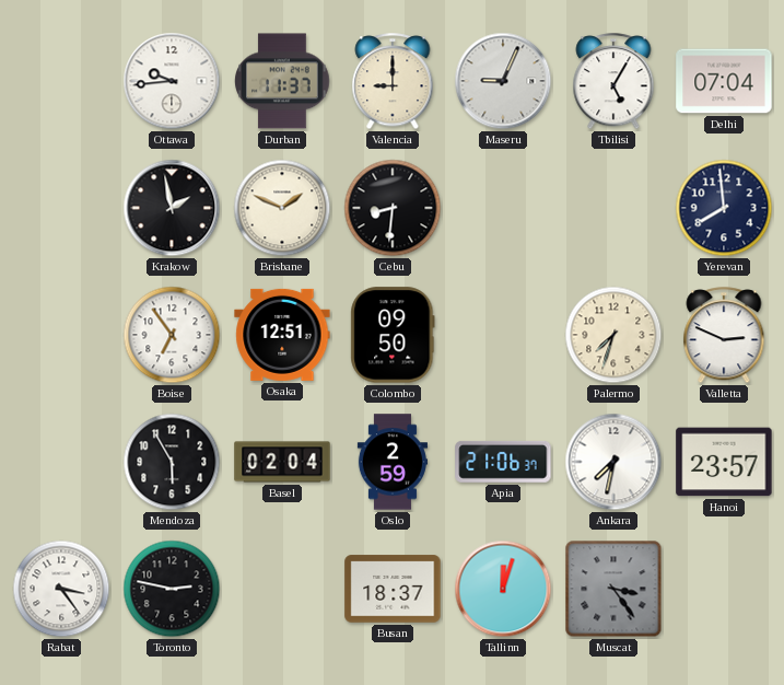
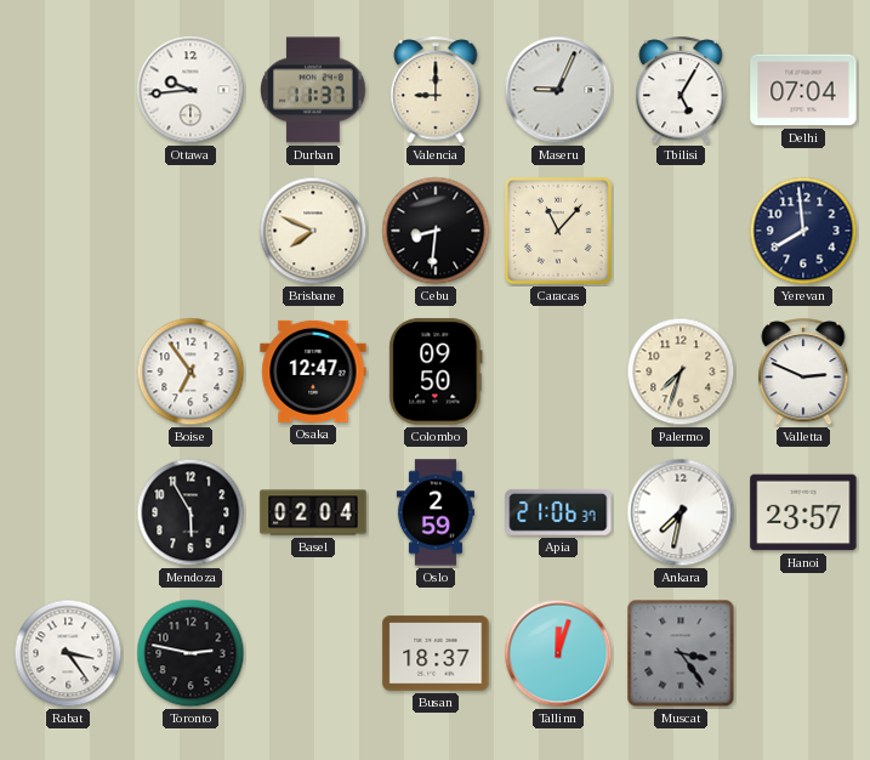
Krakow: 1:58 -> none
Brisbane: 1:49 -> 7:49
Caracas: none -> 11:07
Osaka: 12:51 -> 12:47
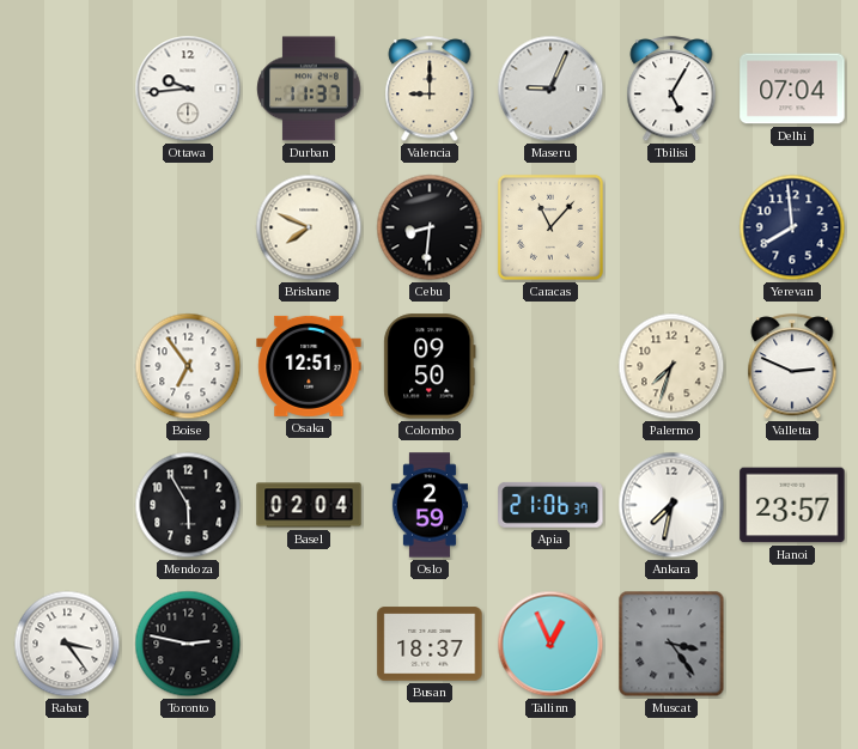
Osaka: 12:47 -> 12:51
Tallinn: 12:03 -> 12:56
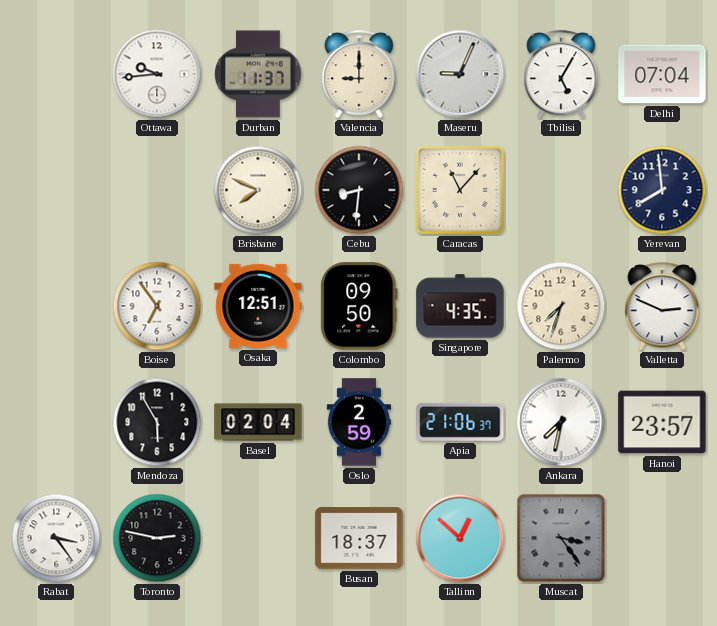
Singapore: none -> 4:35
Tallinn: 12:56 -> 12:52
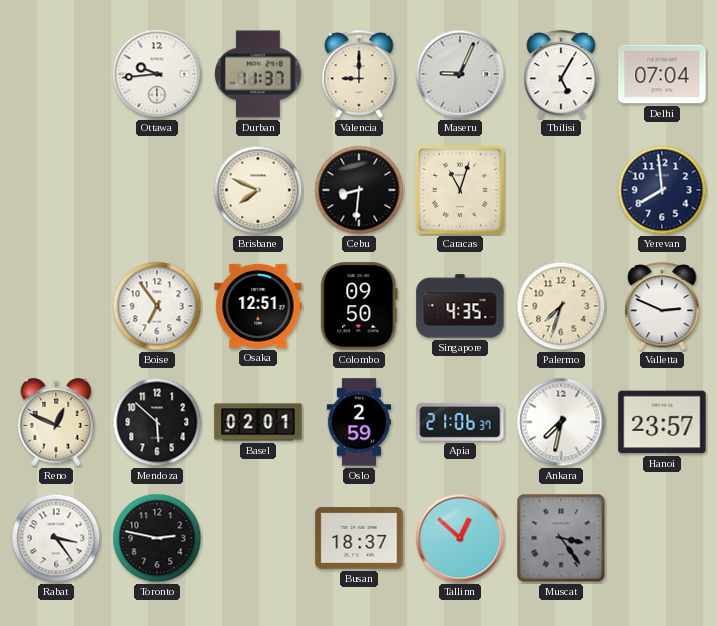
Caracas: 11:07 -> 11:03
Reno: none -> 12:49
Mendoza: 5:55 -> 5:52
Basel: 02:04 -> 02:01
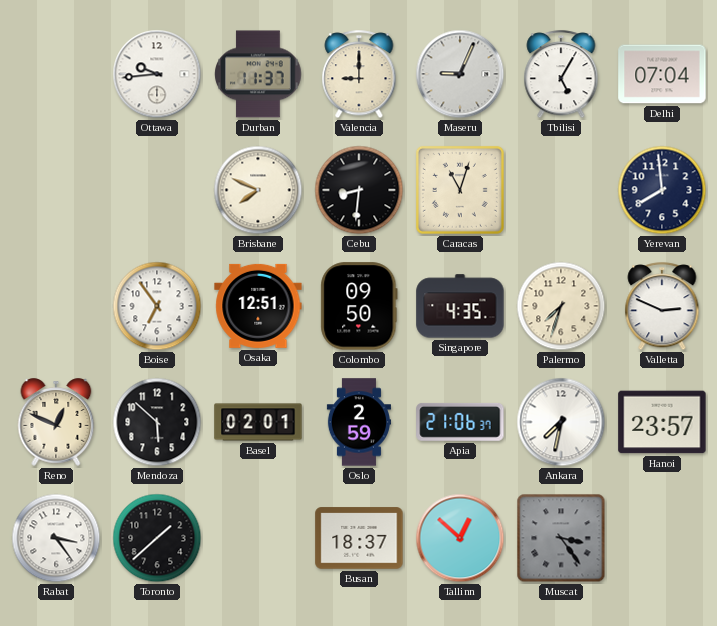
Toronto: 2:47 -> 1:38
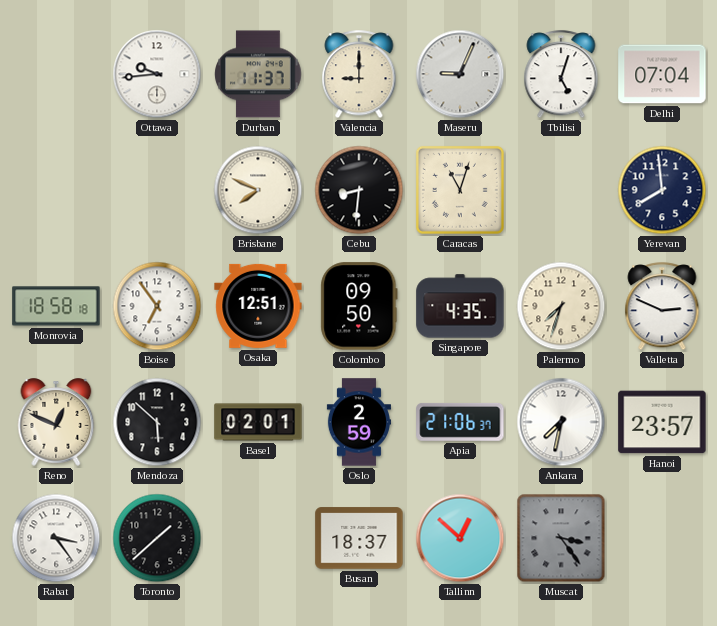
Tbilisi: 5:05 -> 5:03
Monrovia: none -> 18:58
